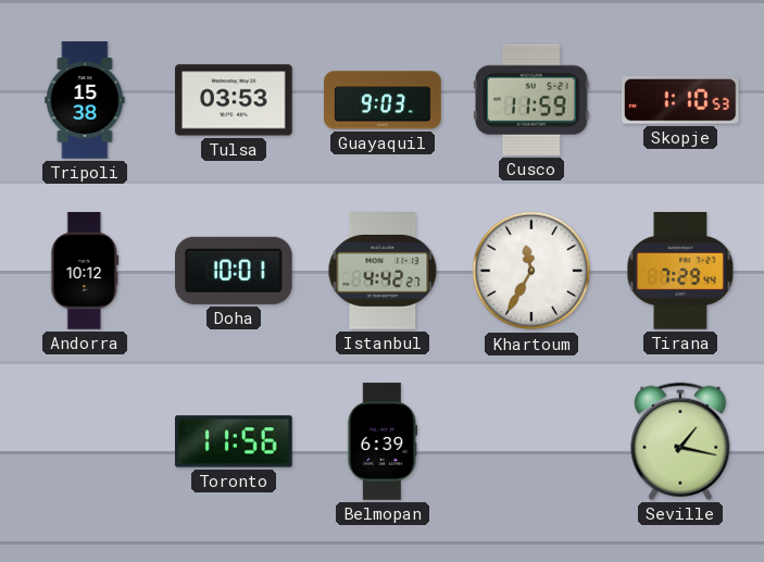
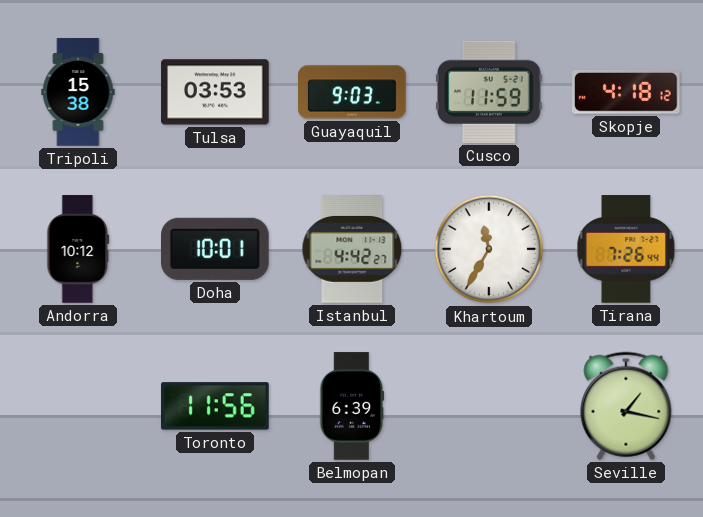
Skopje: 1:10 -> 4:18
Tirana: 7:29 -> 7:26
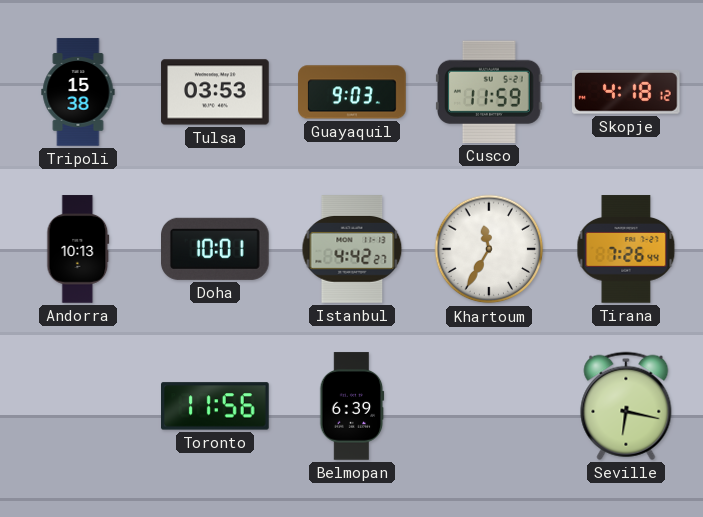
Andorra: 10:12 -> 10:13
Seville: 1:17 -> 6:17
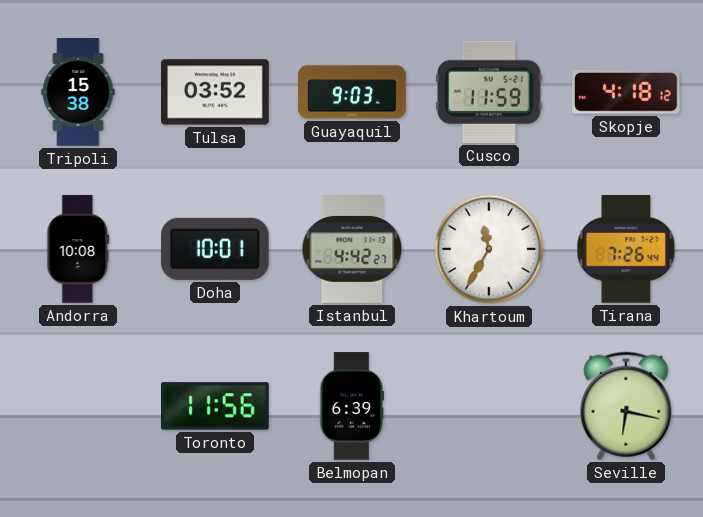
Tulsa: 03:53 -> 03:52
Andorra: 10:13 -> 10:08
